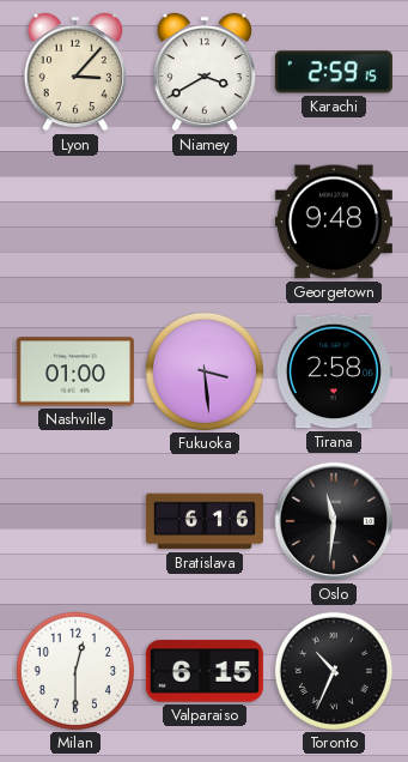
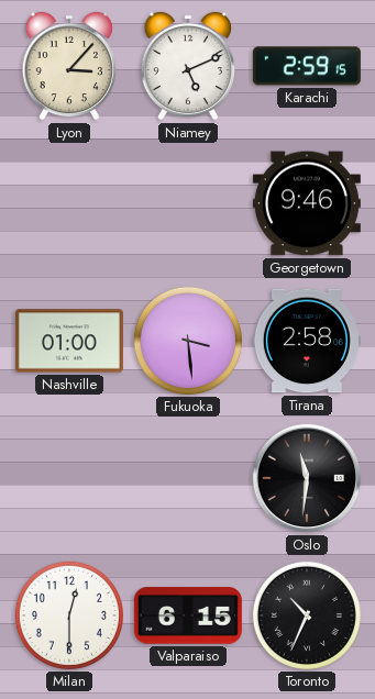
Niamey: 3:40 -> 5:11
Georgetown: 9:48 -> 9:46
Bratislava: 6:16 -> none
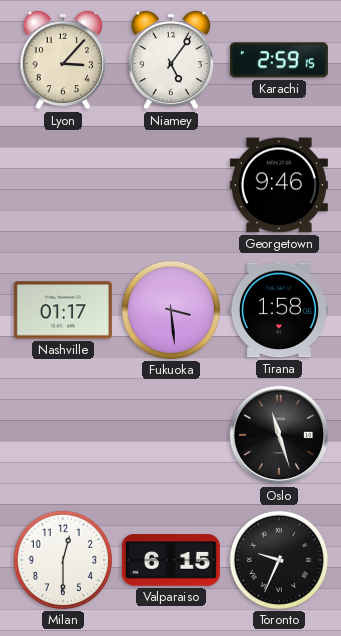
Niamey: 5:11 -> 5:06
Nashville: 01:00 -> 01:17
Tirana: 2:58 -> 1:58
Oslo: 11:31 -> 11:27
Toronto: 10:34 -> 9:34
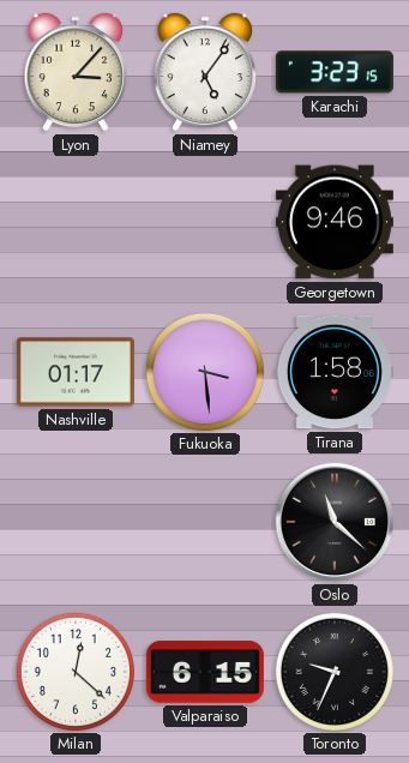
Karachi: 2:59 -> 3:23
Oslo: 11:27 -> 11:22
Milan: 12:30 -> 12:22
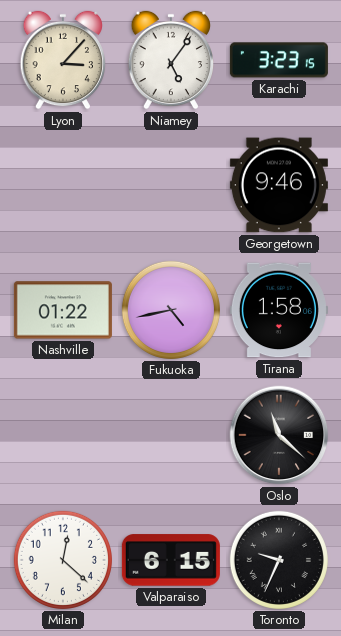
Nashville: 01:17 -> 01:22
Fukuoka: 3:29 -> 4:43
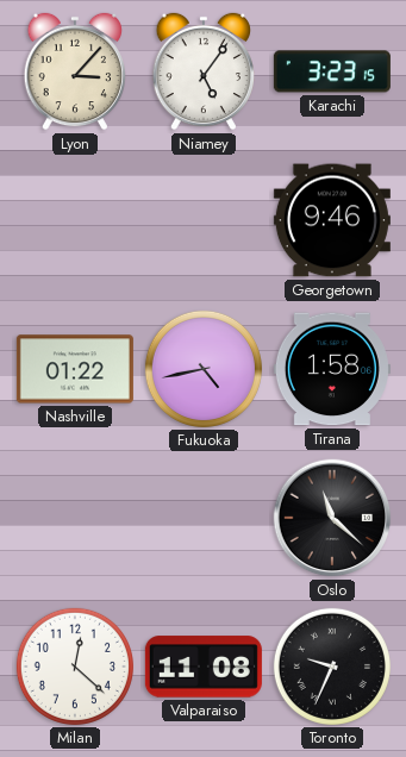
Valparaiso: 6:15 -> 11:08
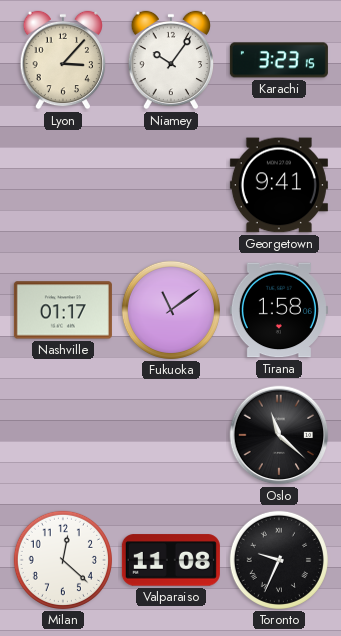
Niamey: 5:06 -> 10:06
Georgetown: 9:46 -> 9:41
Nashville: 01:22 -> 01:17
Fukuoka: 4:43 -> 11:09
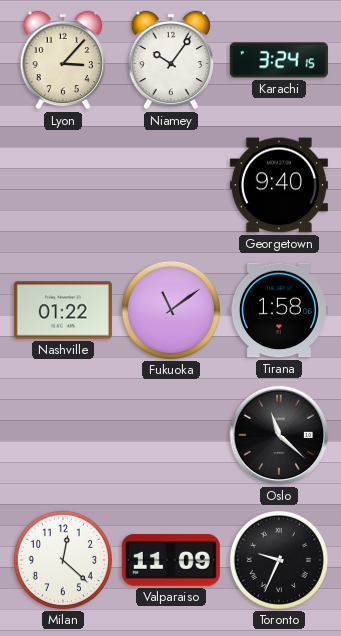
Karachi: 3:23 -> 3:24
Georgetown: 9:41 -> 9:40
Nashville: 01:17 -> 01:22
Valparaiso: 11:08 -> 11:09
